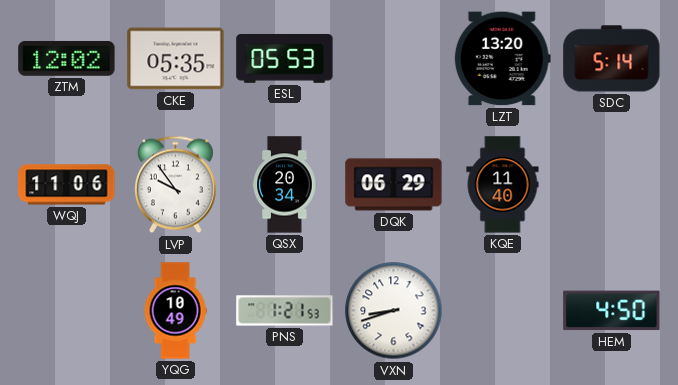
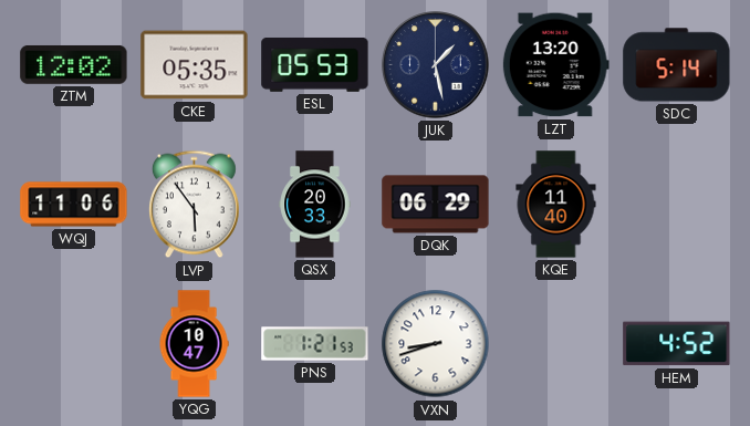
JUK: none -> 1:28
LVP: 9:54 -> 5:54
QSX: 20:34 -> 20:33
YQG: 10:49 -> 10:47
HEM: 4:50 -> 4:52
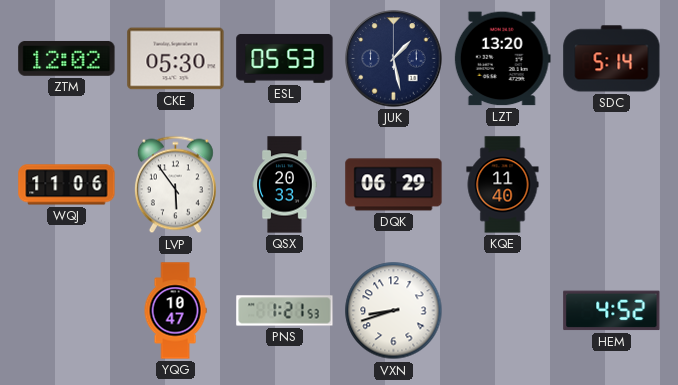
CKE: 05:35 -> 05:30
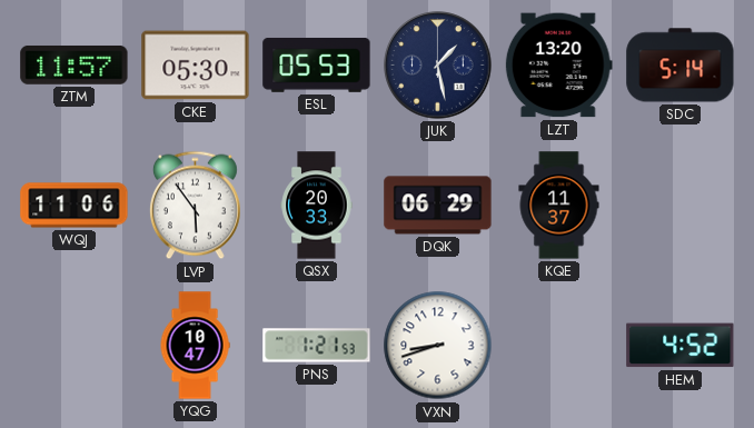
ZTM: 12:02 -> 11:57
KQE: 11:40 -> 11:37
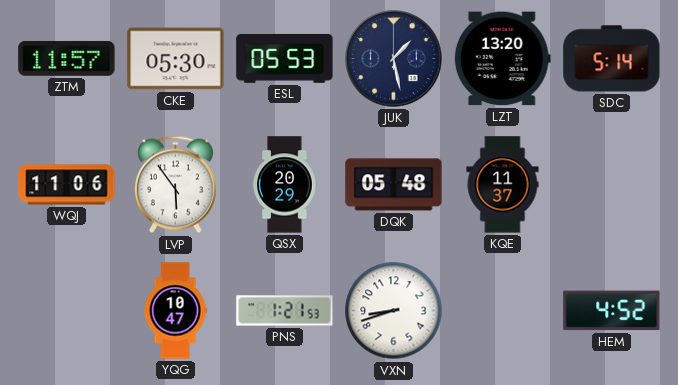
QSX: 20:33 -> 20:29
DQK: 06:29 -> 05:48
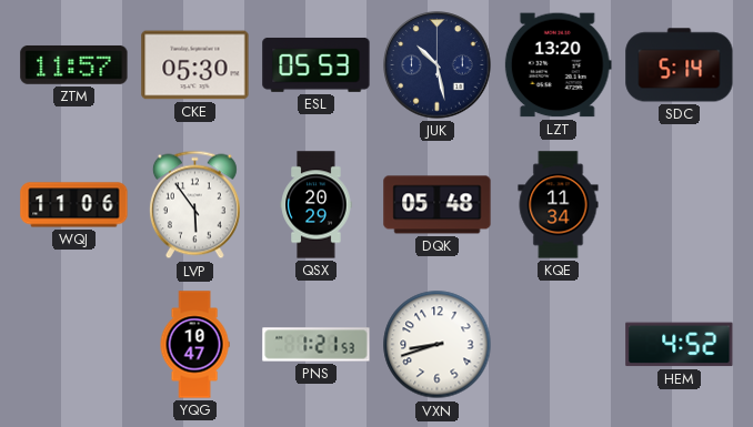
JUK: 1:28 -> 10:28
KQE: 11:37 -> 11:34
